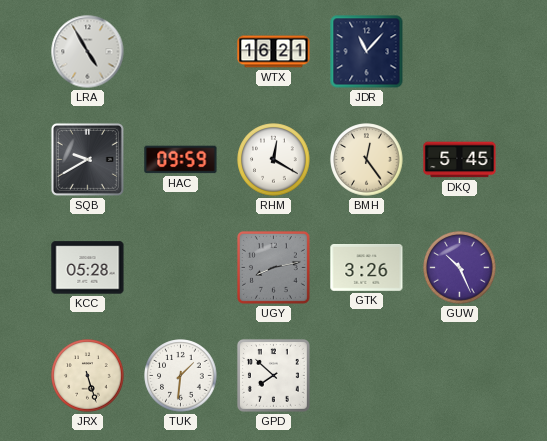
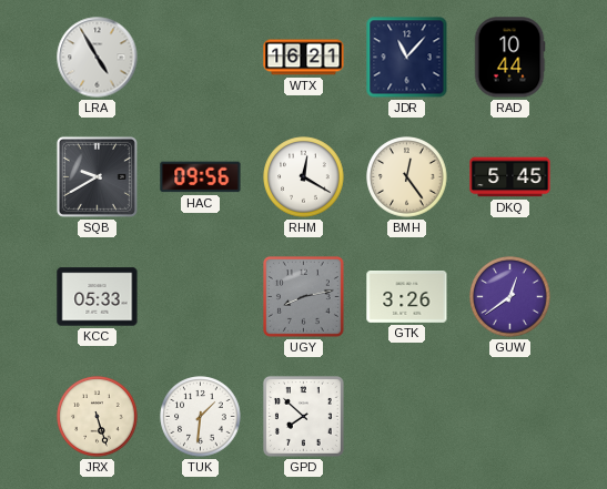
RAD: none -> 10:44
HAC: 09:59 -> 09:56
KCC: 05:28 -> 05:33
GUW: 10:26 -> 12:39
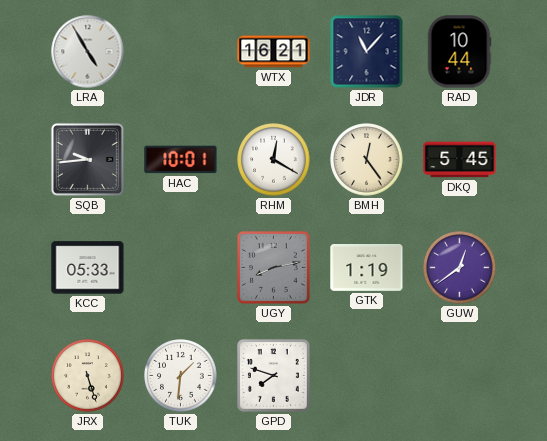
SQB: 9:40 -> 9:44
HAC: 09:56 -> 10:01
GTK: 3:26 -> 1:19
GPD: 7:52 -> 7:48
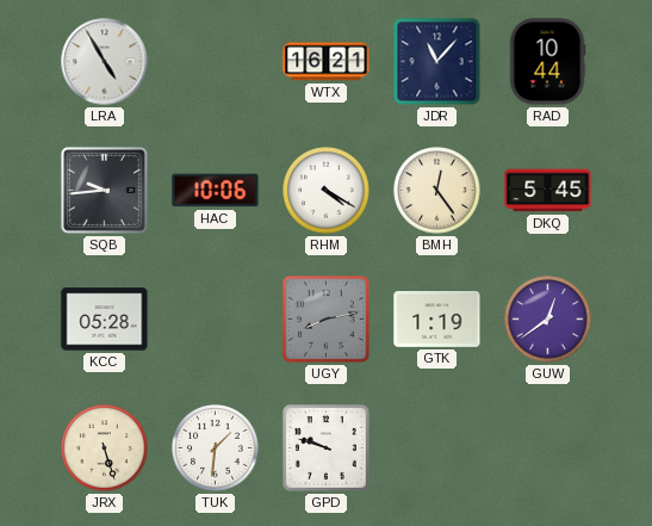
HAC: 10:01 -> 10:06
RHM: 12:20 -> 4:20
KCC: 05:33 -> 05:28
GPD: 7:48 -> 9:48
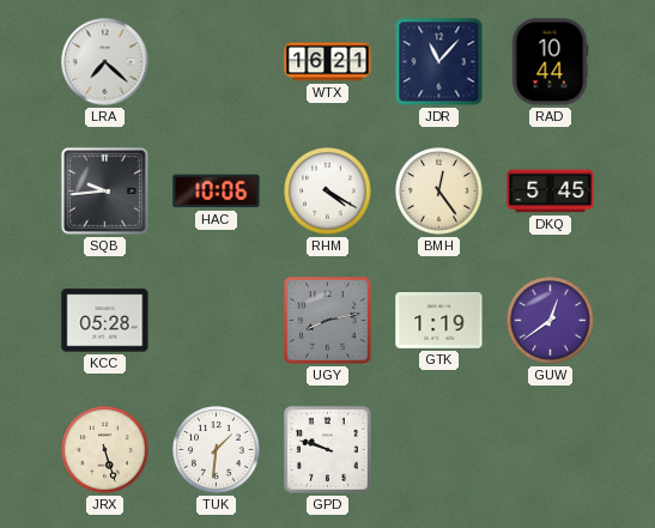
LRA: 4:55 -> 7:22
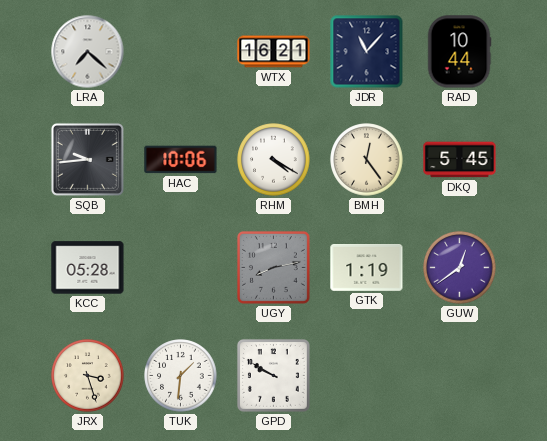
JRX: 5:27 -> 3:27
GPD: 9:48 -> 9:50
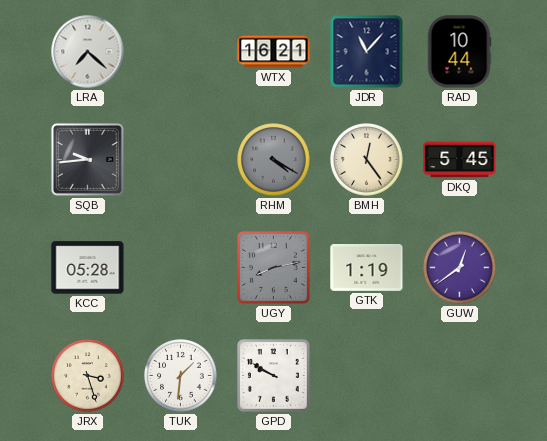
HAC: 10:06 -> none
RHM dial: white -> grey
